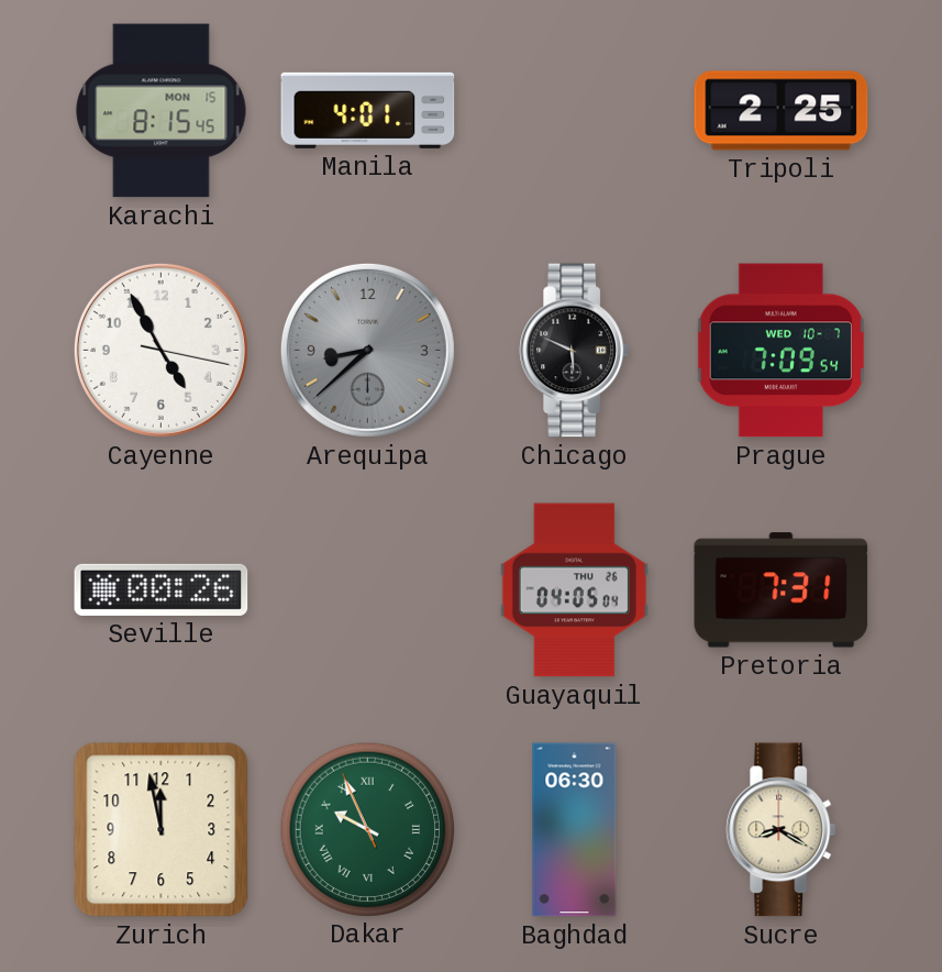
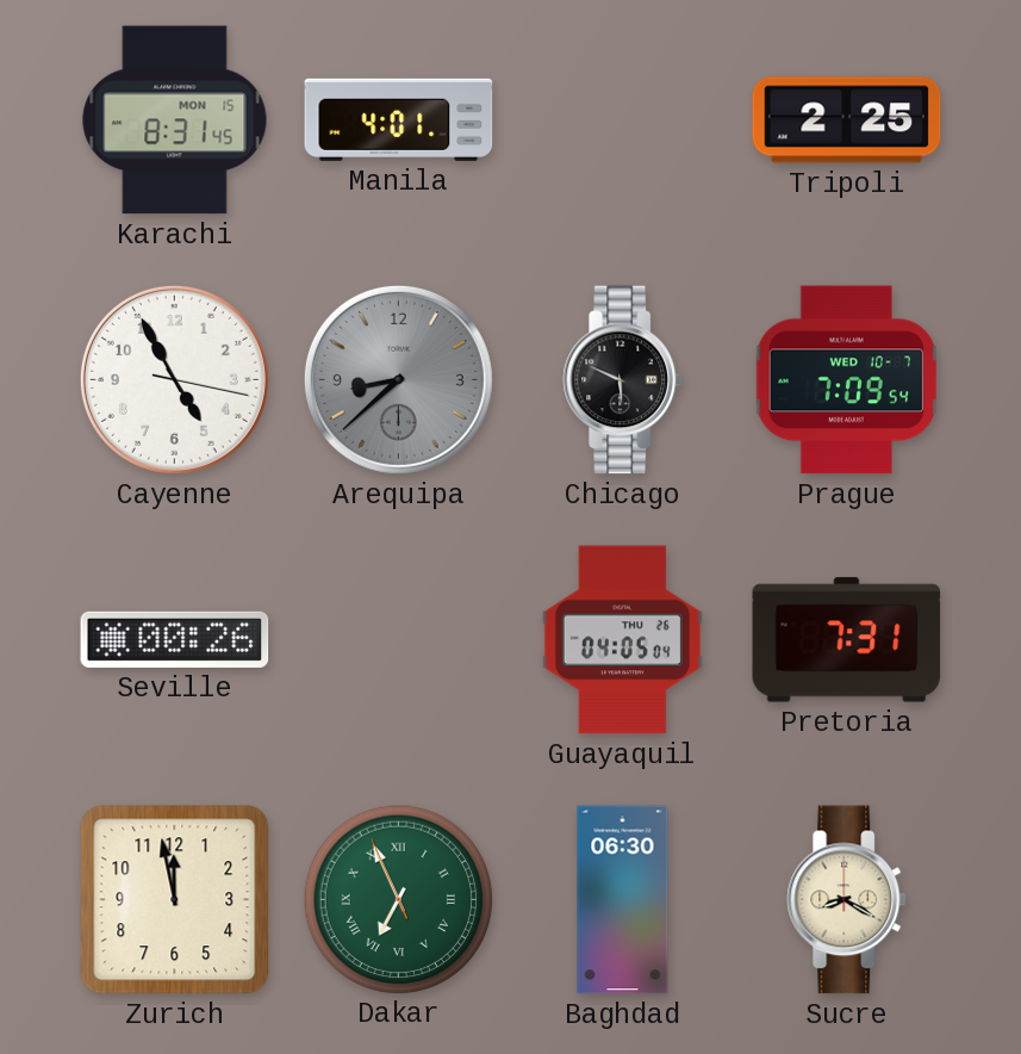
Karachi: 8:15 -> 8:31
Dakar: 9:55 -> 6:55
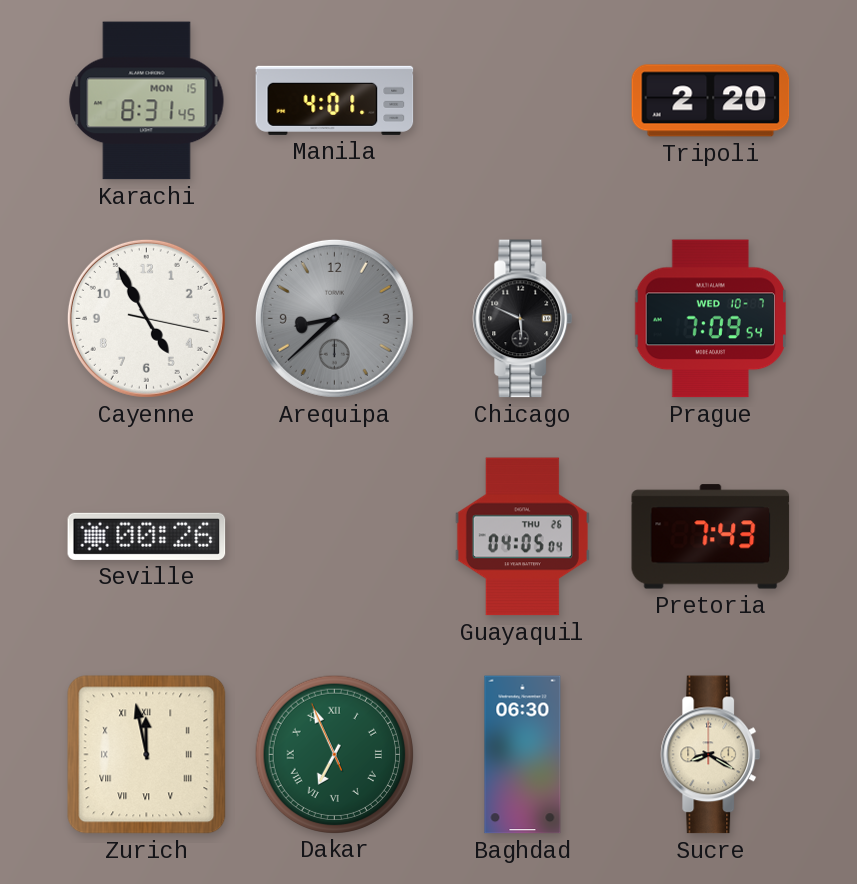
Tripoli: 2:25 -> 2:20
Pretoria: 7:31 -> 7:43
Zurich numerals: Arabic -> Roman
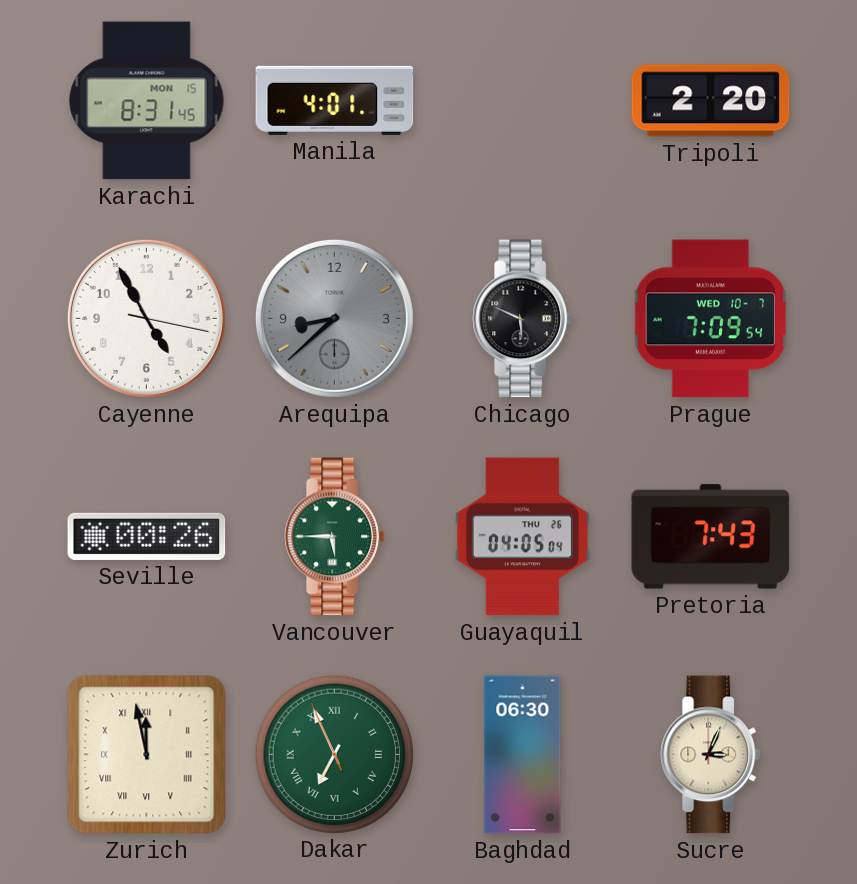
Vancouver: none -> 5:45
Sucre: 8:20 -> 3:04
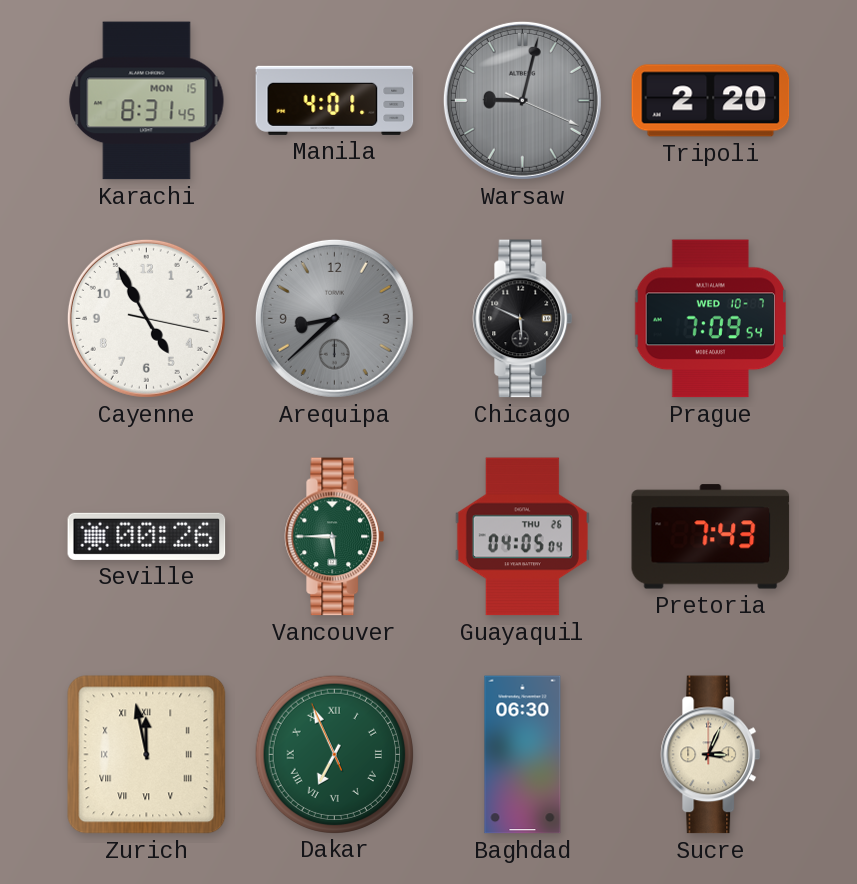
Warsaw: none -> 9:02
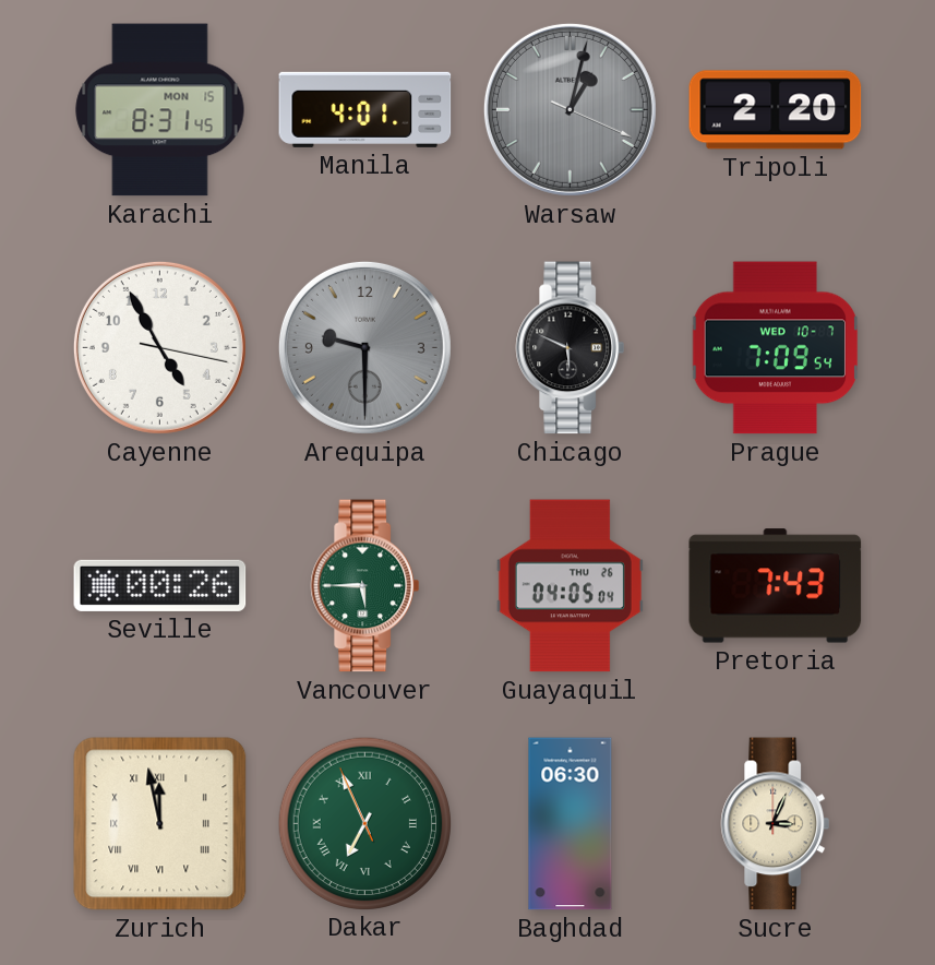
Warsaw: 9:02 -> 1:02
Arequipa: 8:38 -> 9:30
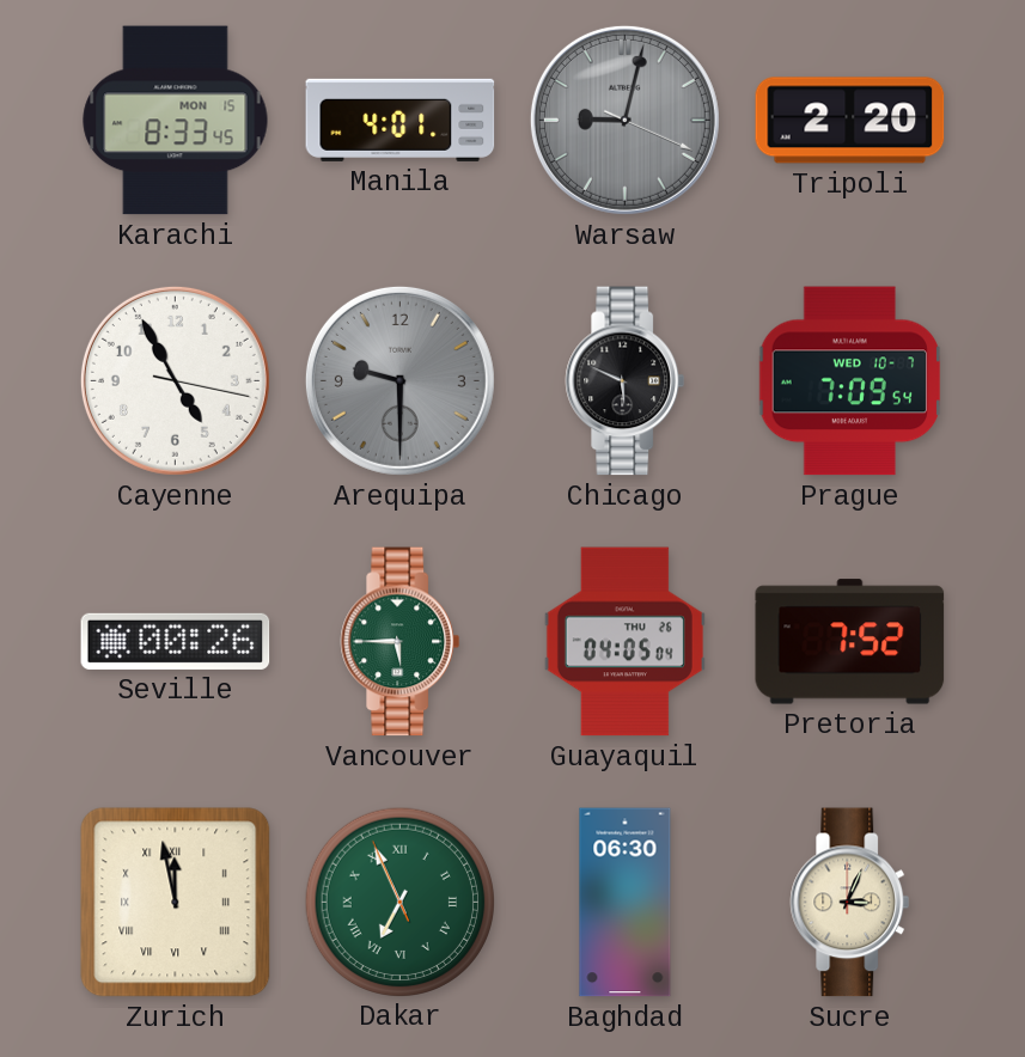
Karachi: 8:31 -> 8:33
Warsaw: 1:02 -> 9:02
Pretoria: 7:43 -> 7:52
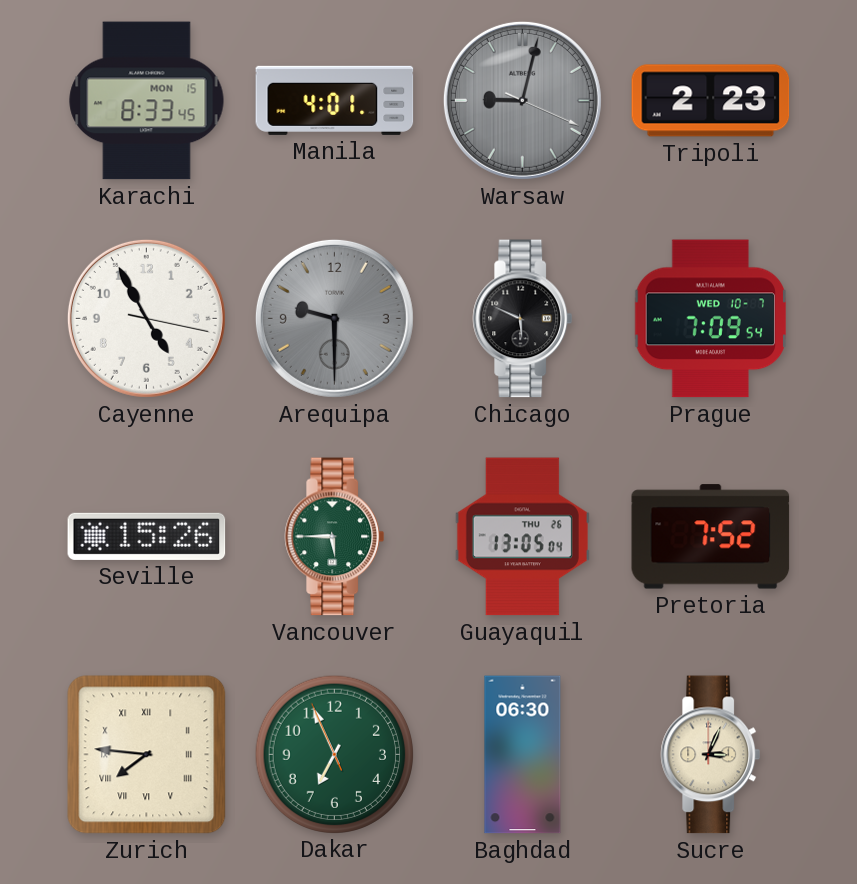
Tripoli: 2:20 -> 2:23
Seville: 00:26 -> 15:26
Guayaquil: 04:05 -> 13:05
Zurich: 11:58 -> 7:46
Dakar numerals: Roman -> Arabic
